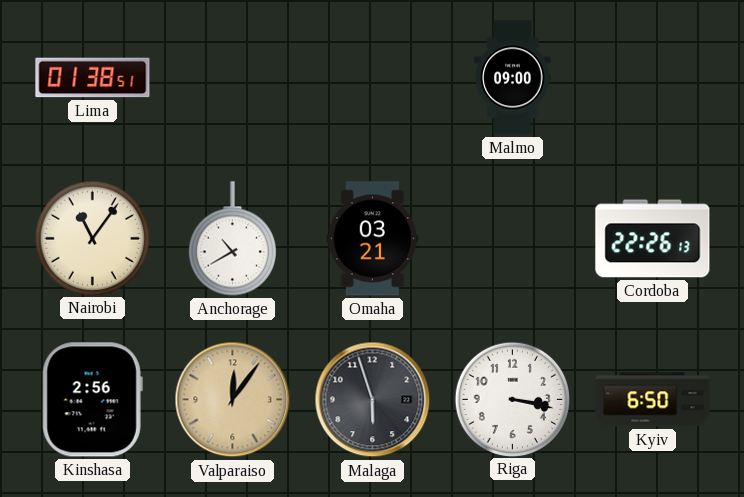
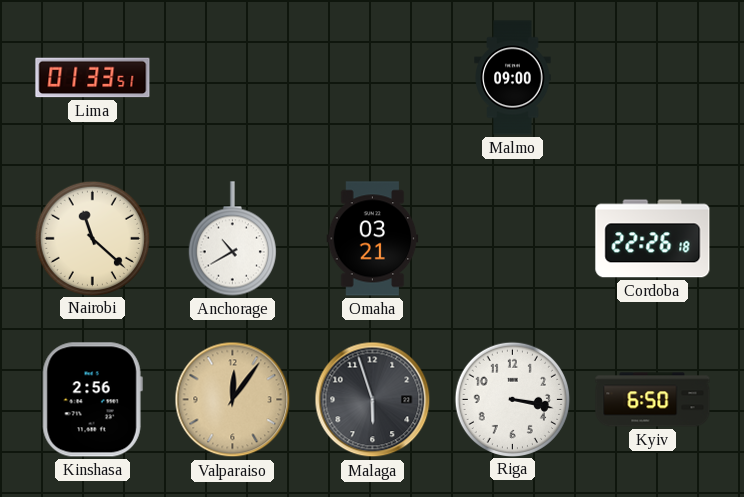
Lima: 01:38 -> 01:33
Nairobi: 11:06 -> 11:22
Cordoba: 22:26:13 -> 22:26:18
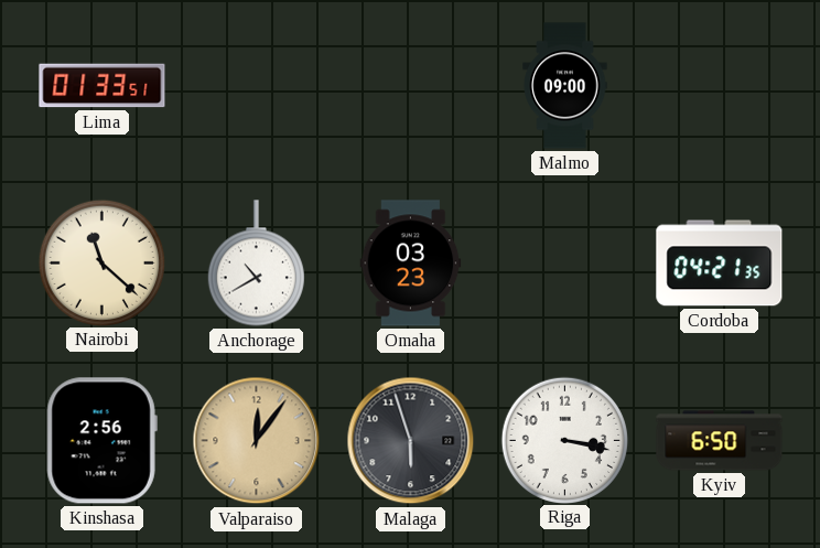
Omaha: 03:21 -> 03:23
Cordoba: 22:26 -> 04:21
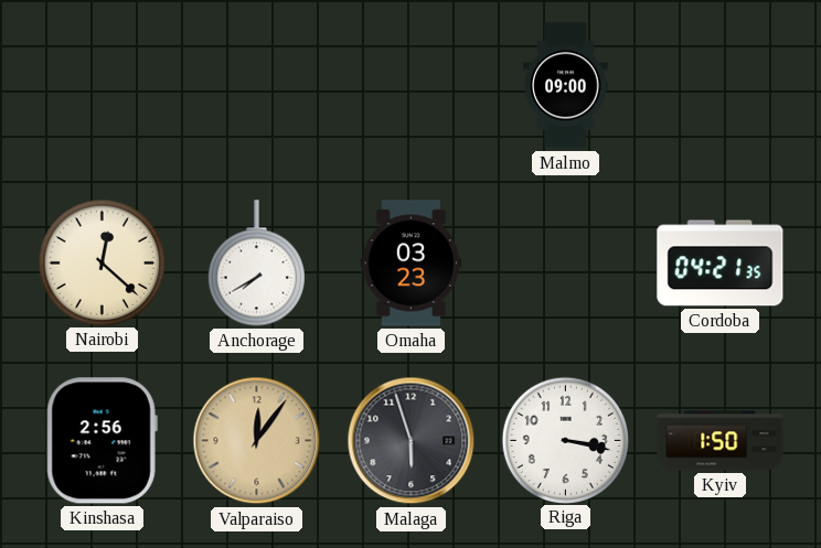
Lima: 01:33 -> none
Nairobi: 11:22 -> 12:22
Anchorage: 10:40 -> 7:40
Kyiv: 6:50 -> 1:50
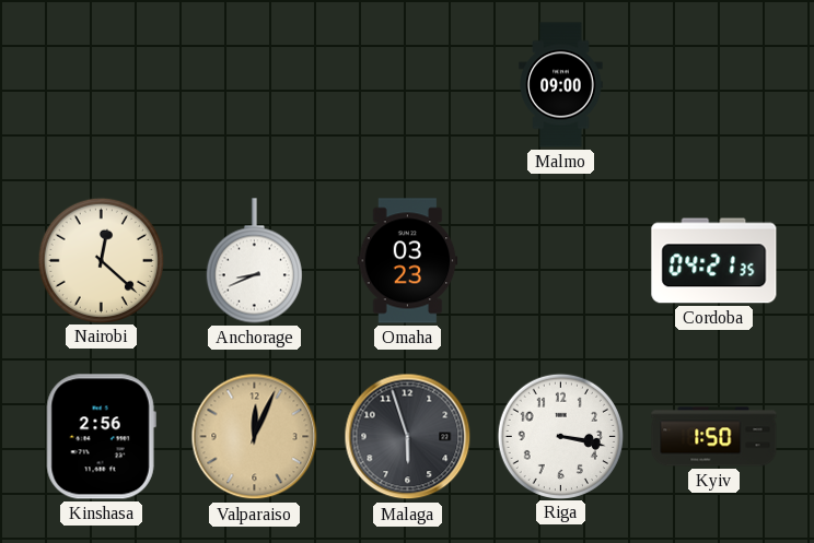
Anchorage: 7:40 -> 8:41
Valparaiso: 12:06 -> 12:04
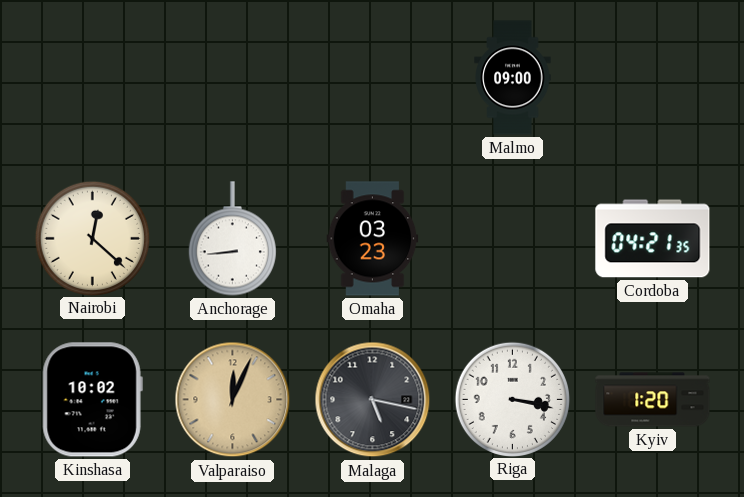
Anchorage: 8:41 -> 8:44
Kinshasa: 2:56 -> 10:02
Malaga: 5:57 -> 5:17
Kyiv: 1:50 -> 1:20
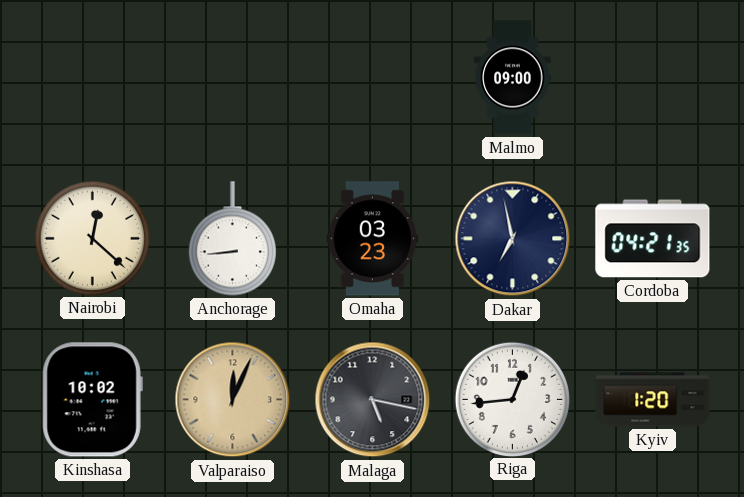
Dakar: none -> 6:58
Riga: 3:17 -> 12:44
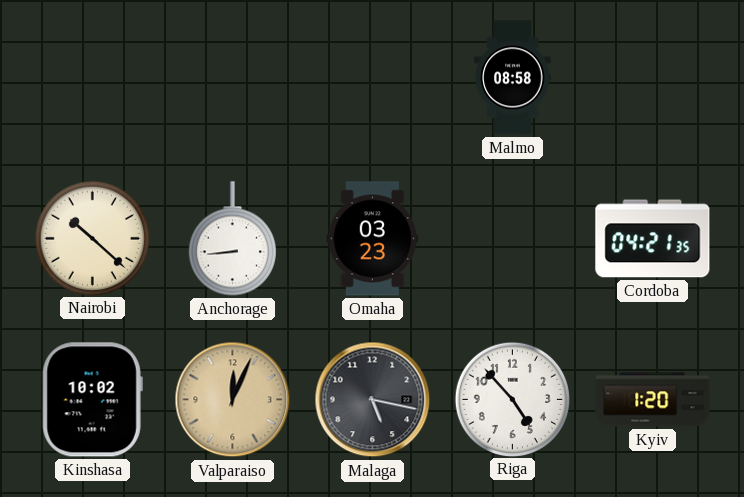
Malmo: 09:00 -> 08:58
Nairobi: 12:22 -> 10:22
Dakar: 6:58 -> none
Riga: 12:44 -> 4:53
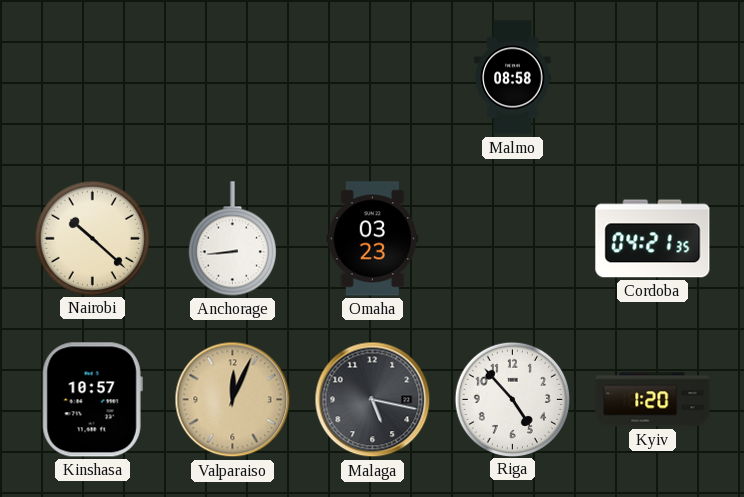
Kinshasa: 10:02 -> 10:57
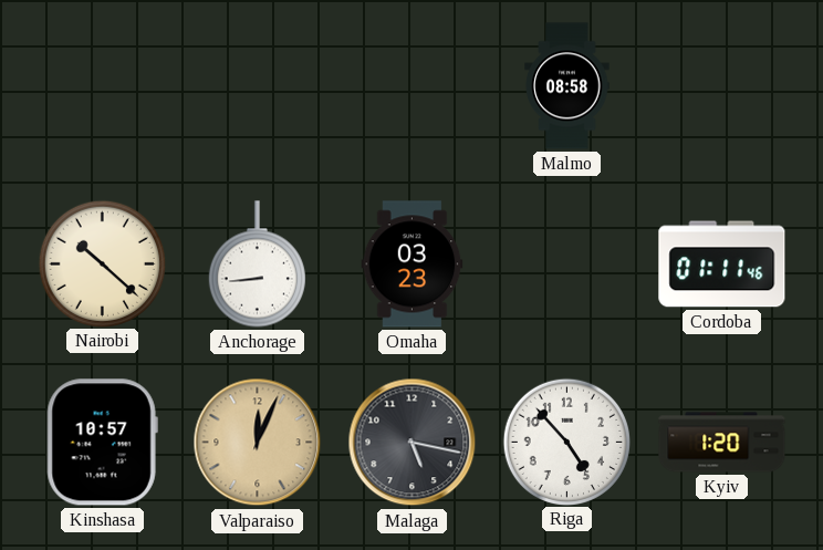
Cordoba: 04:21 -> 01:11
